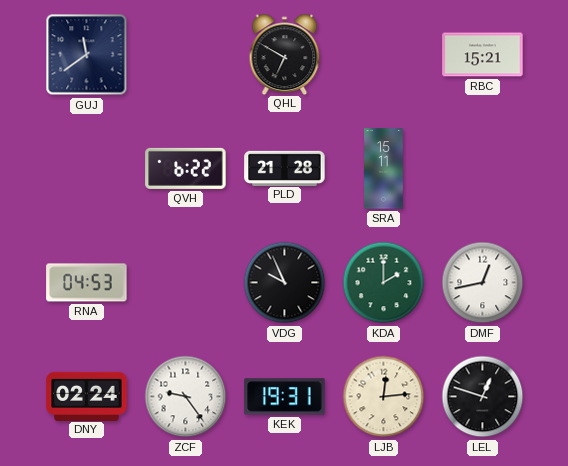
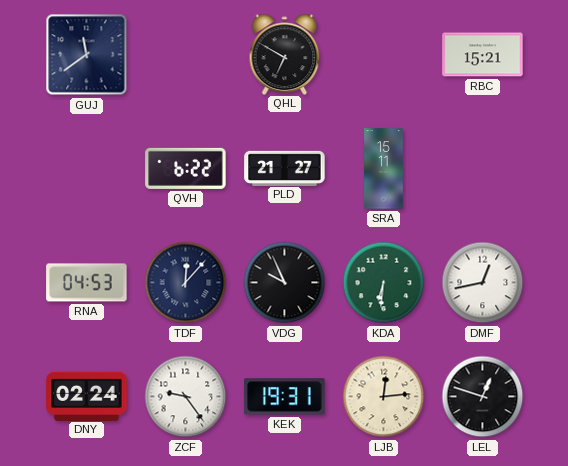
PLD: 21:28 -> 21:27
TDF: none -> 12:07
KDA: 2:00 -> 6:31
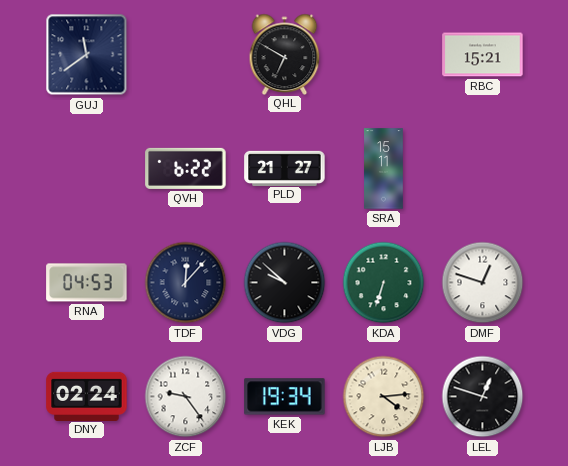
VDG: 9:56 -> 9:52
KDA: 6:31 -> 6:33
DMF: 12:43 -> 12:48
KEK: 19:31 -> 19:34
LJB: 12:14 -> 4:14
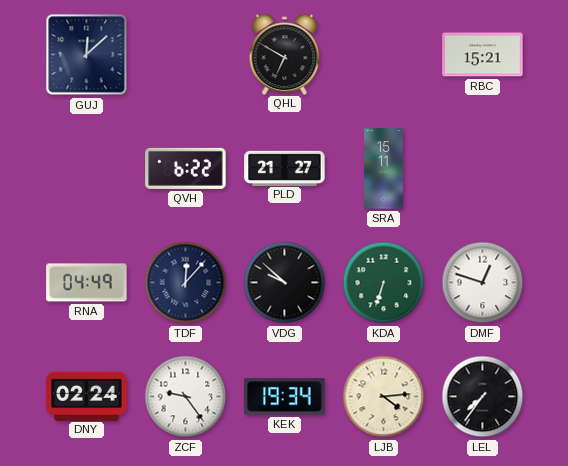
GUJ: 11:39 -> 12:08
RNA: 04:53 -> 04:49
LEL: 12:48 -> 7:36
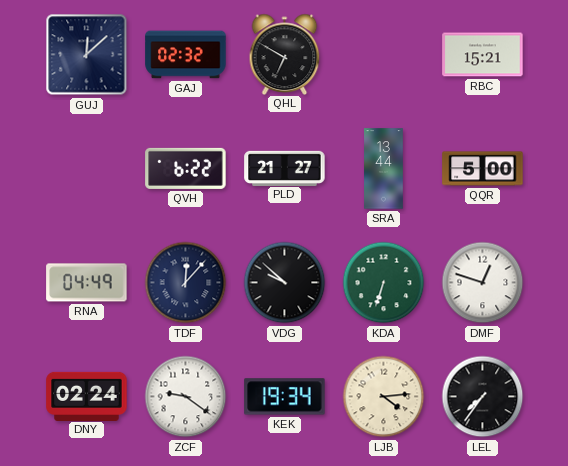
GAJ: none -> 02:32
SRA: 15:11 -> 13:44
QQR: none -> 5:00
ZCF: 9:24 -> 9:21
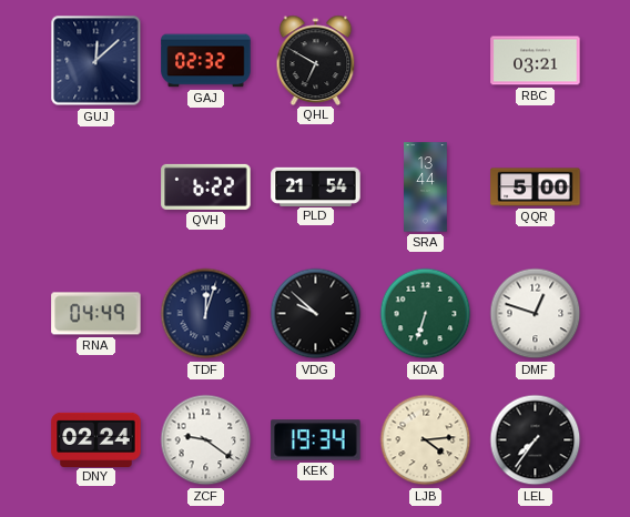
RBC: 15:21 -> 03:21
PLD: 21:27 -> 21:54
TDF: 12:07 -> 12:03
